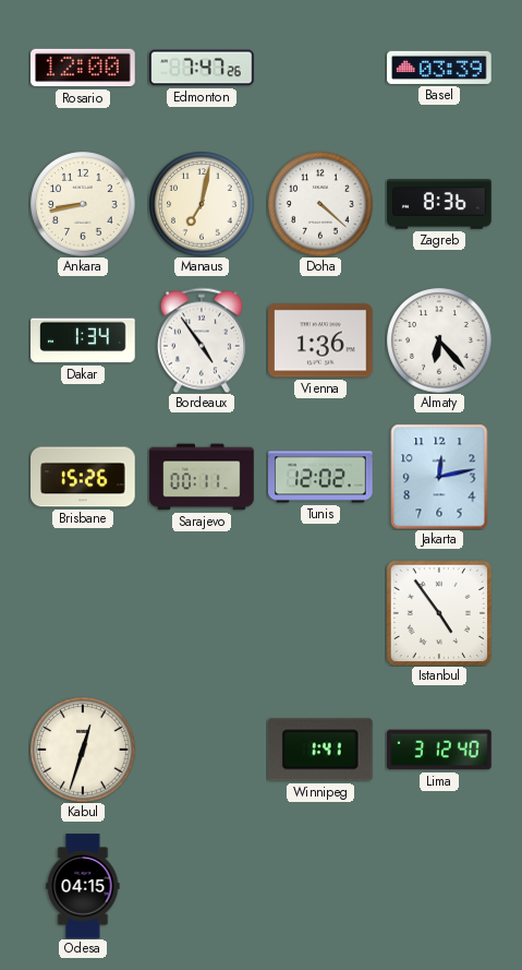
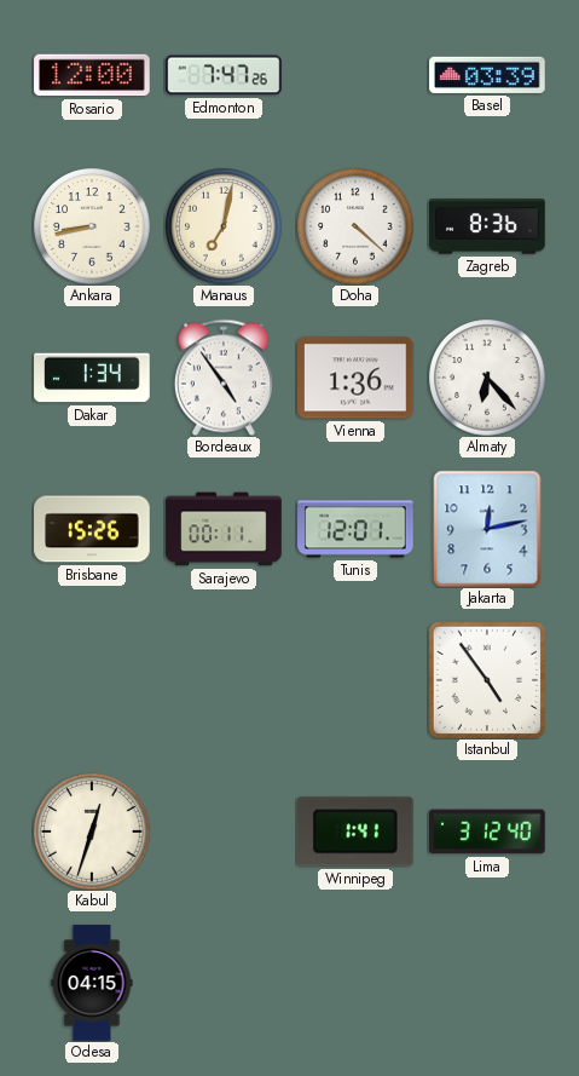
Tunis: 12:02 -> 12:01
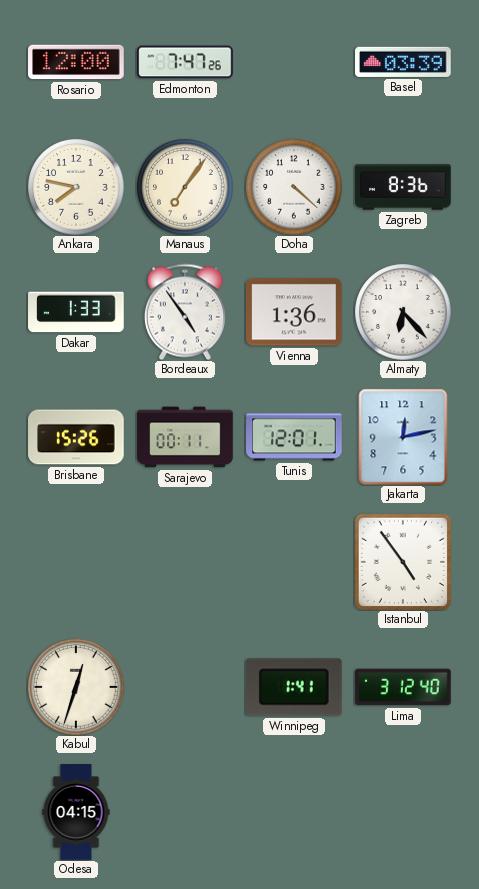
Ankara: 8:43 -> 7:47
Manaus: 7:02 -> 7:06
Dakar: 1:34 -> 1:33
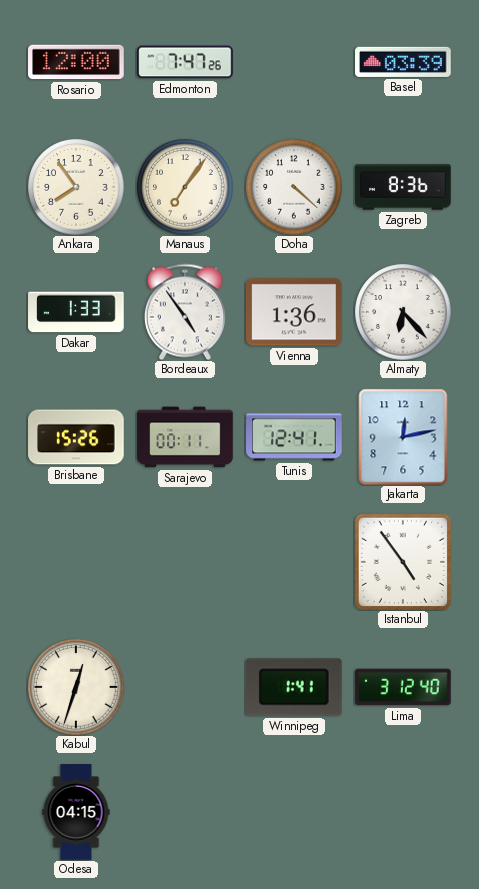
Ankara: 7:47 -> 7:54
Tunis: 12:01 -> 12:41
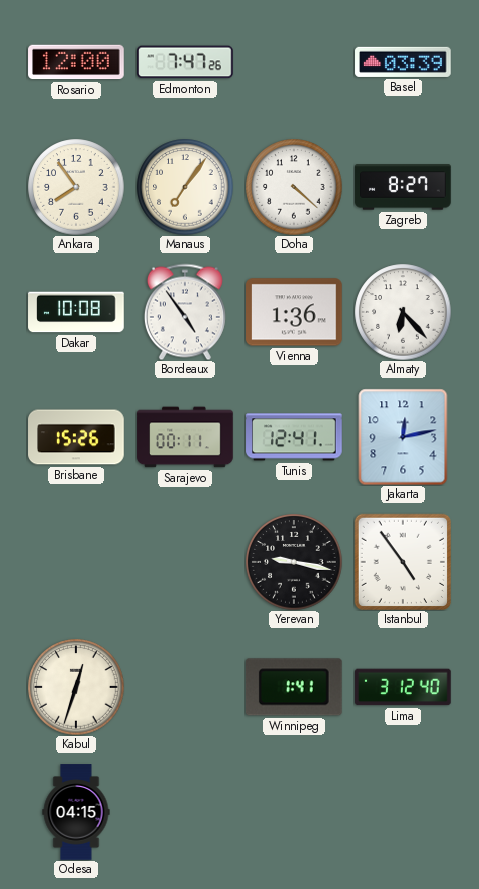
Zagreb: 8:36 -> 8:27
Dakar: 1:33 -> 10:08
Yerevan: none -> 9:17
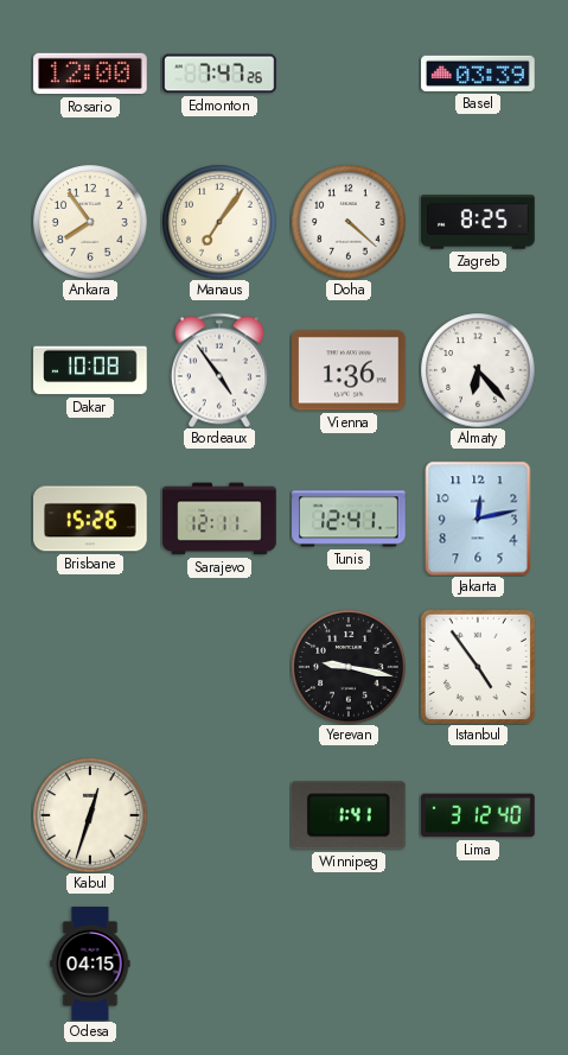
Zagreb: 8:27 -> 8:25
Sarajevo: 00:11 -> 12:11
